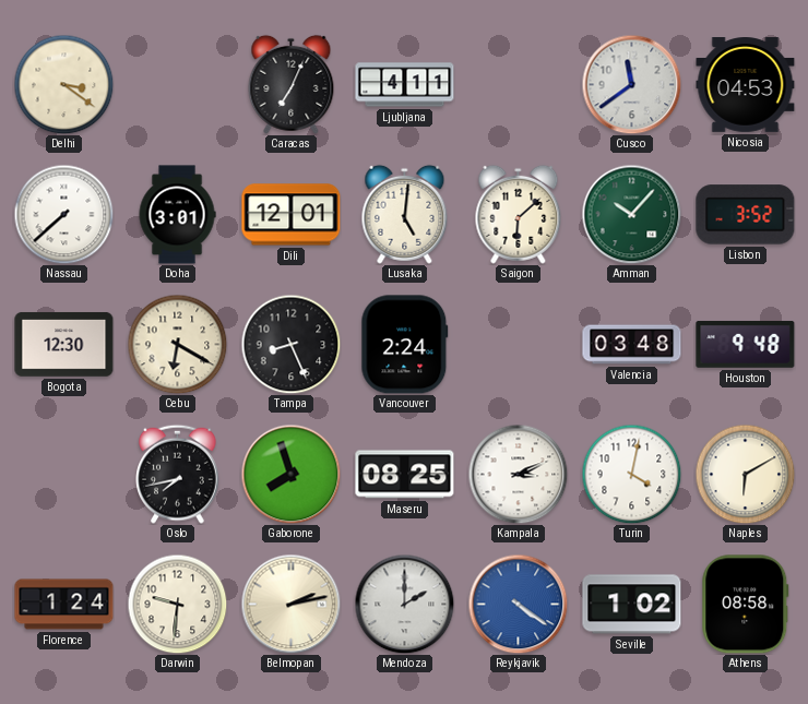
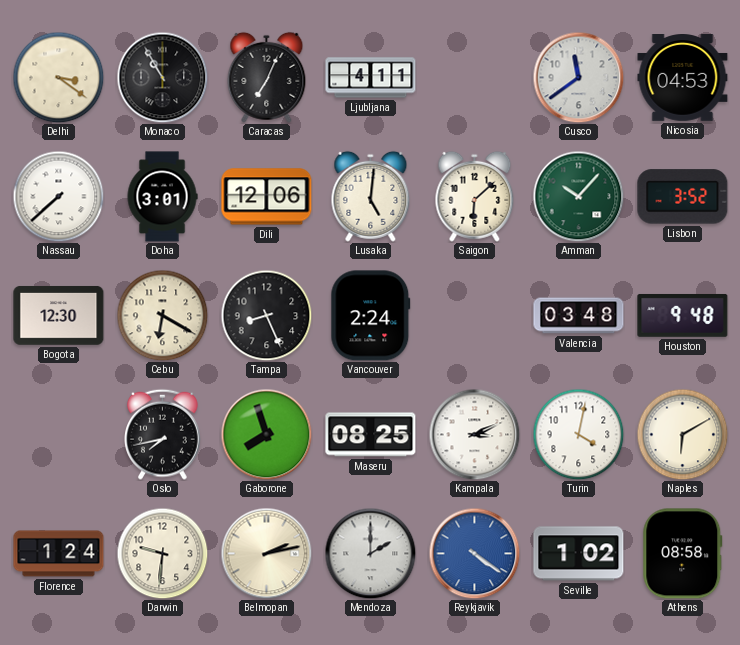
Monaco: none -> 10:55
Dili: 12:01 -> 12:06
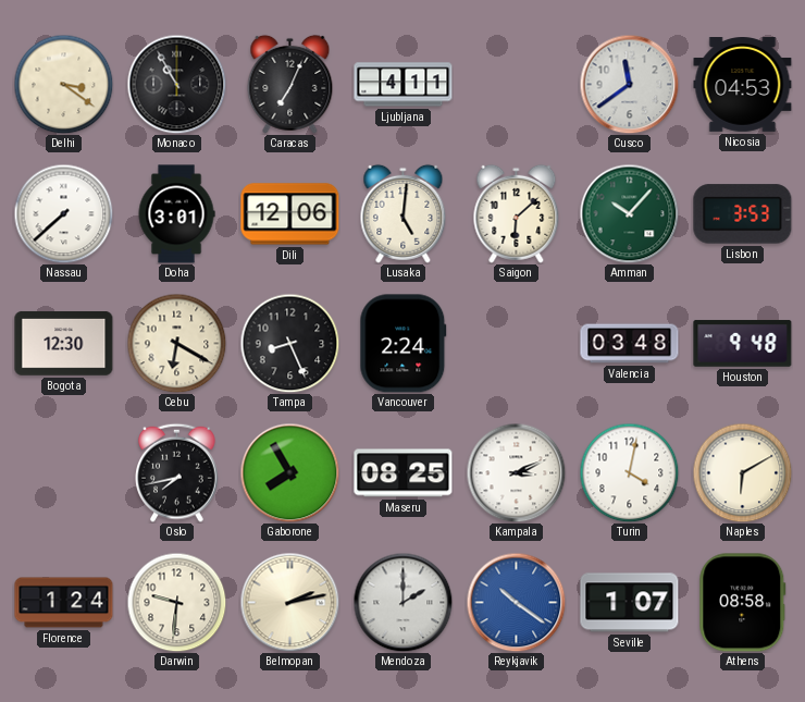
Lisbon: 3:52 -> 3:53
Gaborone: 7:57 -> 7:55
Reykjavik: 4:21 -> 10:21
Seville: 1:02 -> 1:07
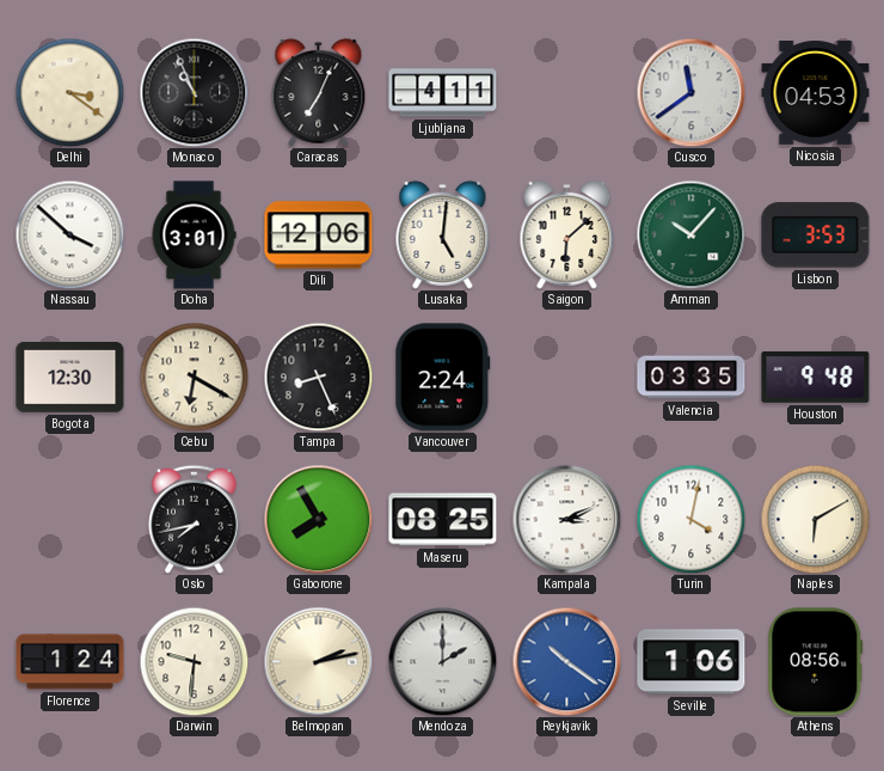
Monaco: 10:55 -> 10:56
Nassau: 7:38 -> 3:52
Valencia: 03:48 -> 03:35
Seville: 1:07 -> 1:06
Athens: 08:58 -> 08:56
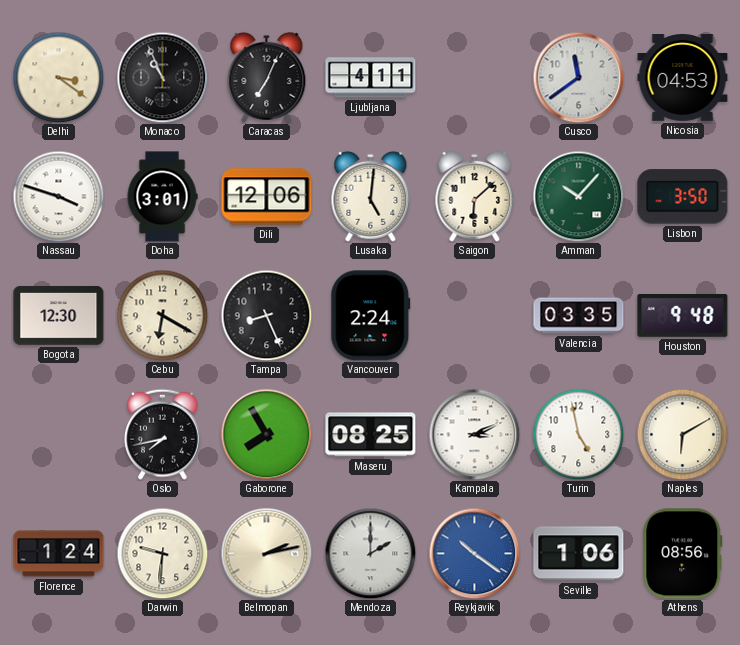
Nassau: 3:52 -> 3:48
Lisbon: 3:53 -> 3:50
Turin: 4:02 -> 4:58
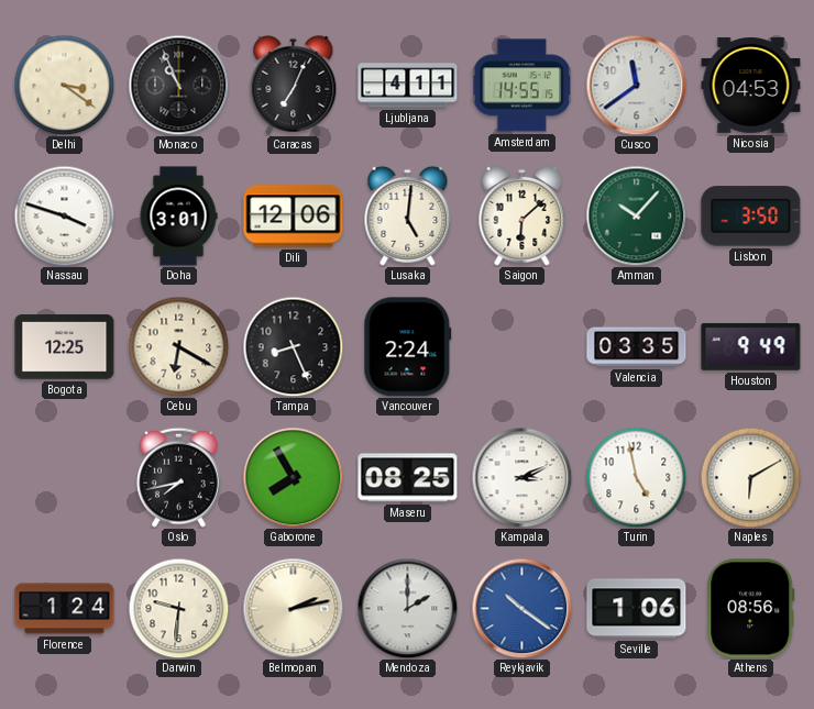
Amsterdam: none -> 14:55
Bogota: 12:30 -> 12:25
Houston: 9:48 -> 9:49
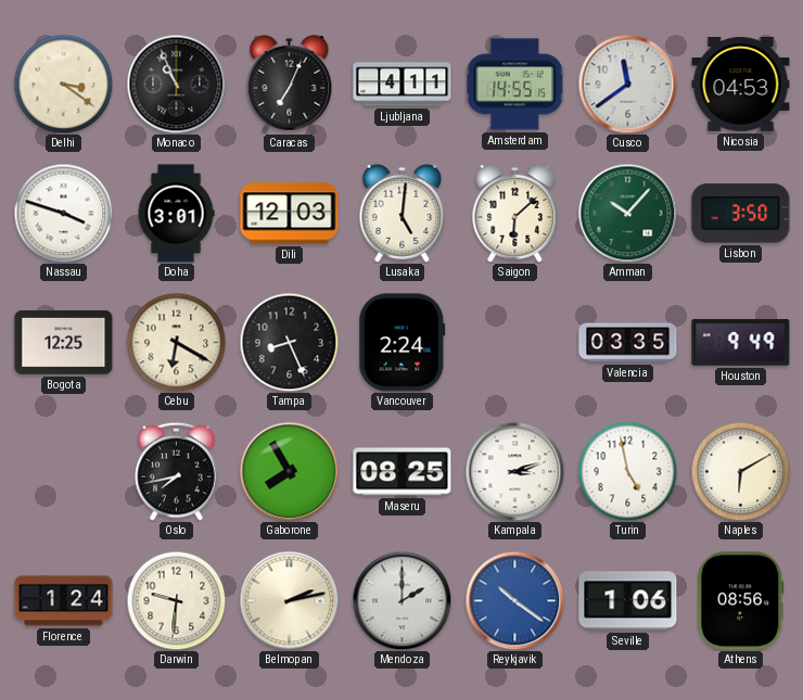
Dili: 12:06 -> 12:03
Kampala: 3:11 -> 3:12
